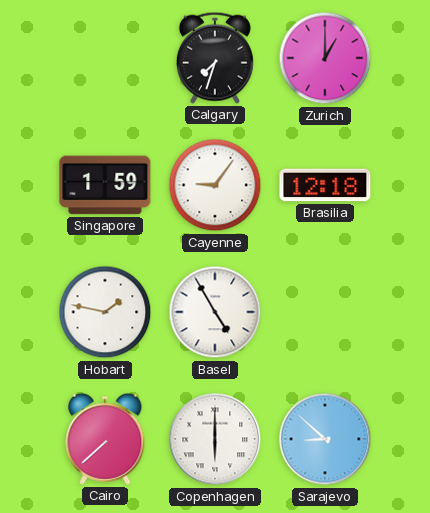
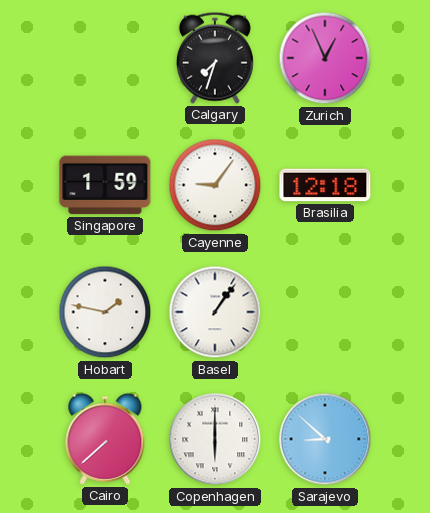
Zurich: 1:00 -> 12:56
Basel: 4:55 -> 1:06
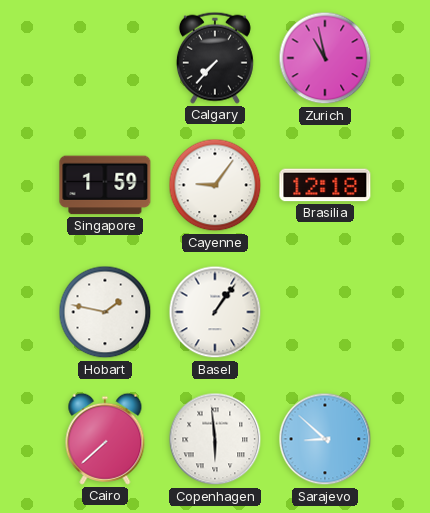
Calgary: 7:33 -> 7:37
Zurich: 12:56 -> 10:58
Copenhagen: 6:00 -> 5:59
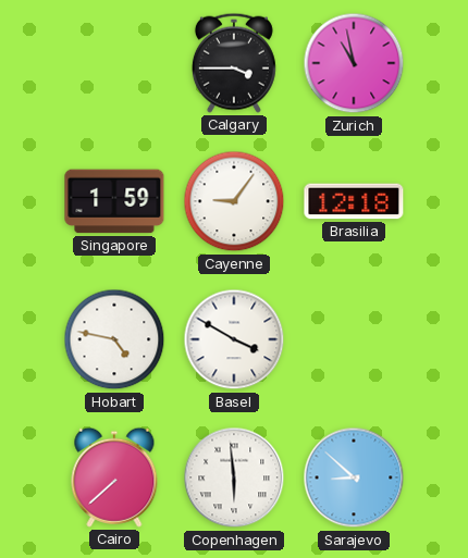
Calgary: 7:37 -> 3:45
Hobart: 1:47 -> 4:47
Basel: 1:06 -> 3:50
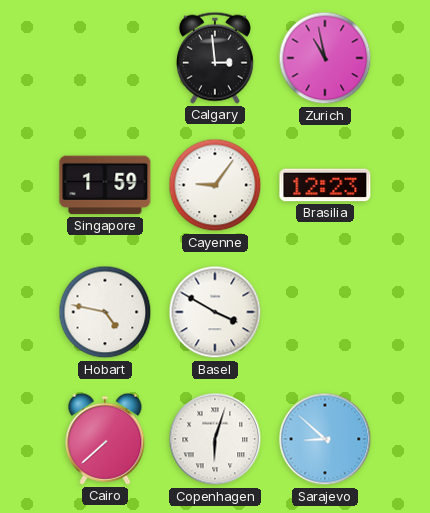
Calgary: 3:45 -> 2:59
Brasilia: 12:18 -> 12:23
Copenhagen: 5:59 -> 6:03
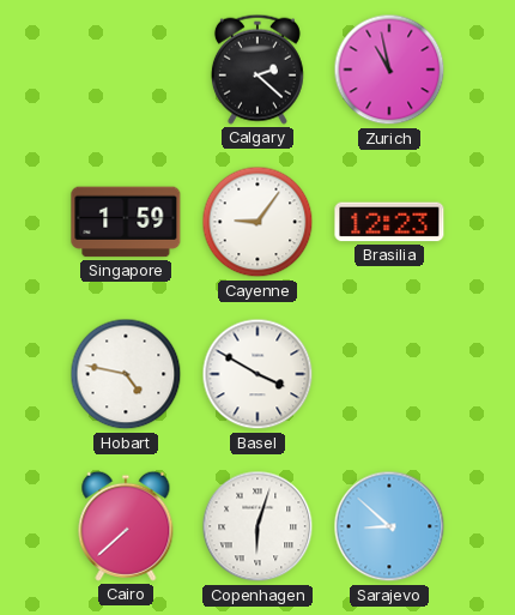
Calgary: 2:59 -> 2:22
